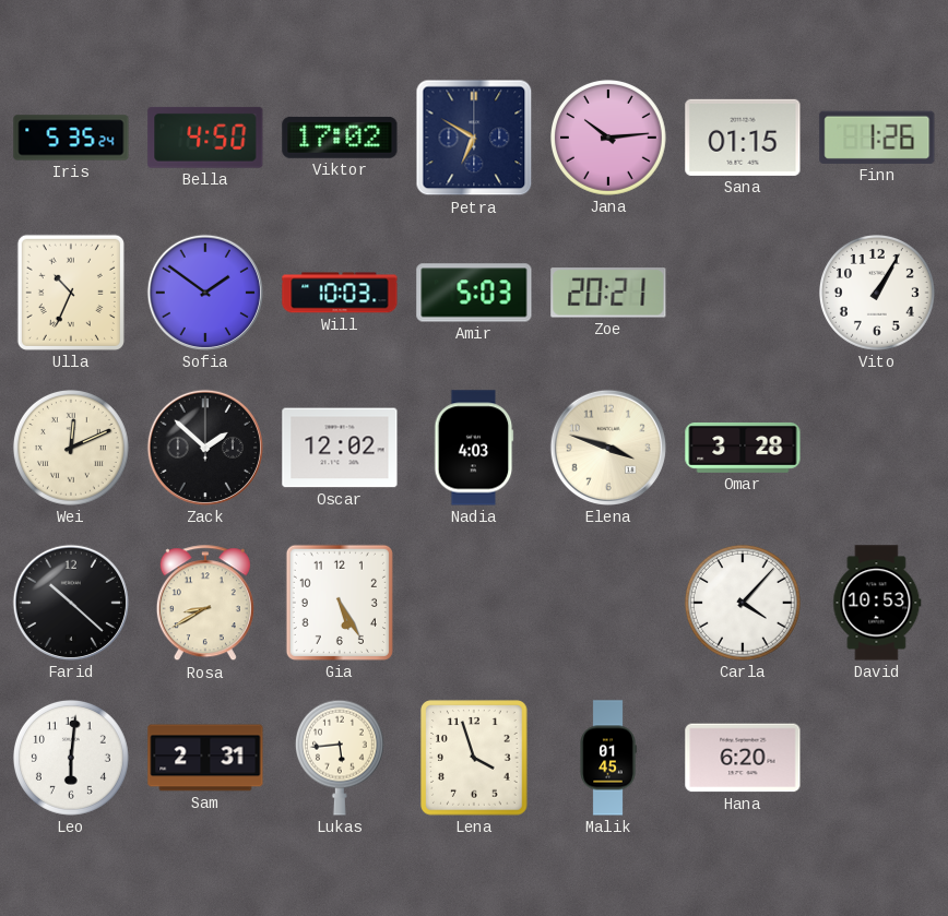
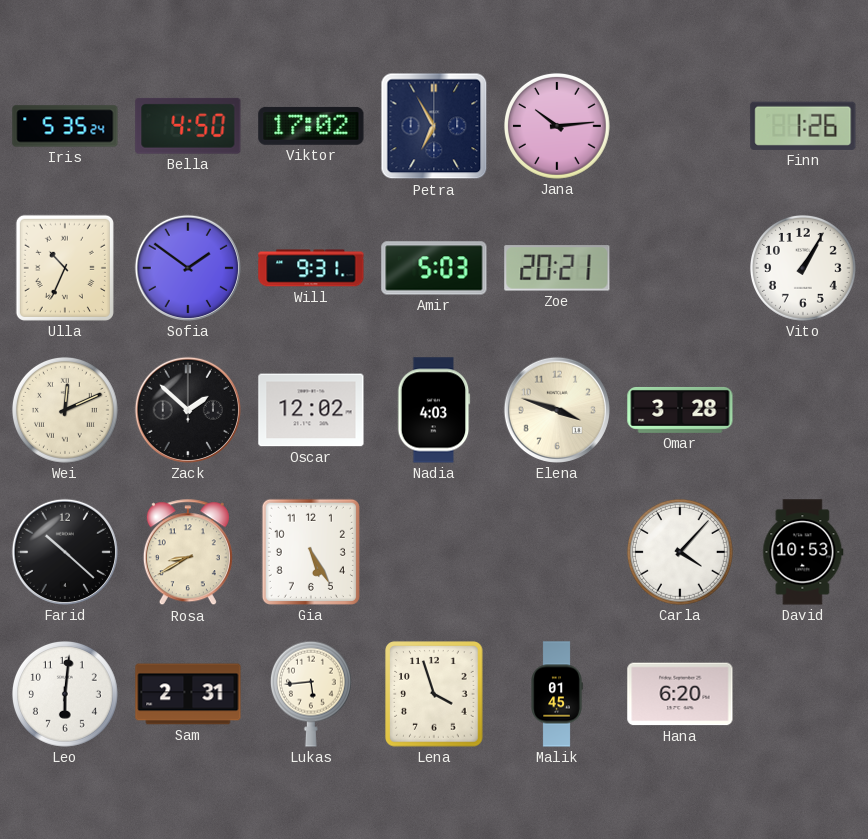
Petra: 6:50 -> 6:55
Sana: 01:15 -> none
Will: 10:03 -> 9:31
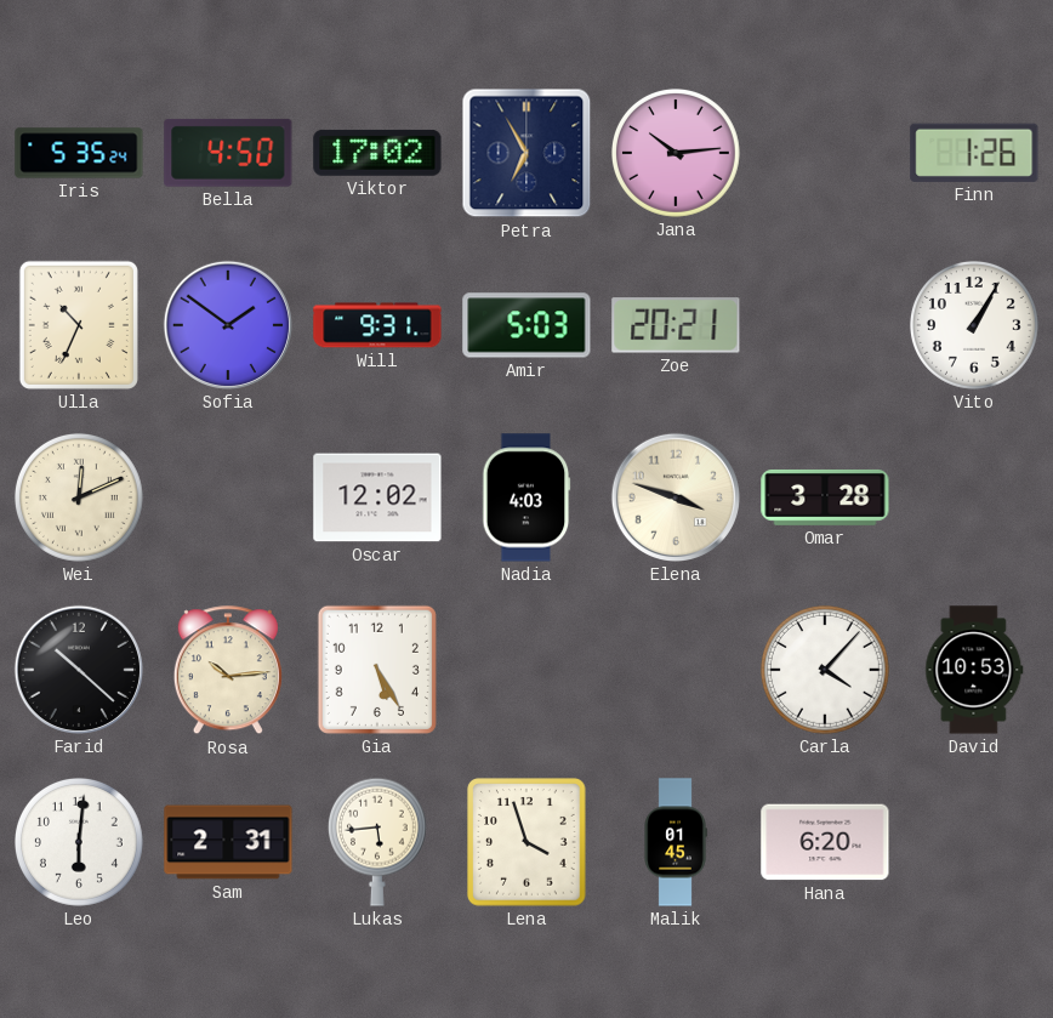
Zack: 1:52 -> none
Rosa: 8:40 -> 10:14
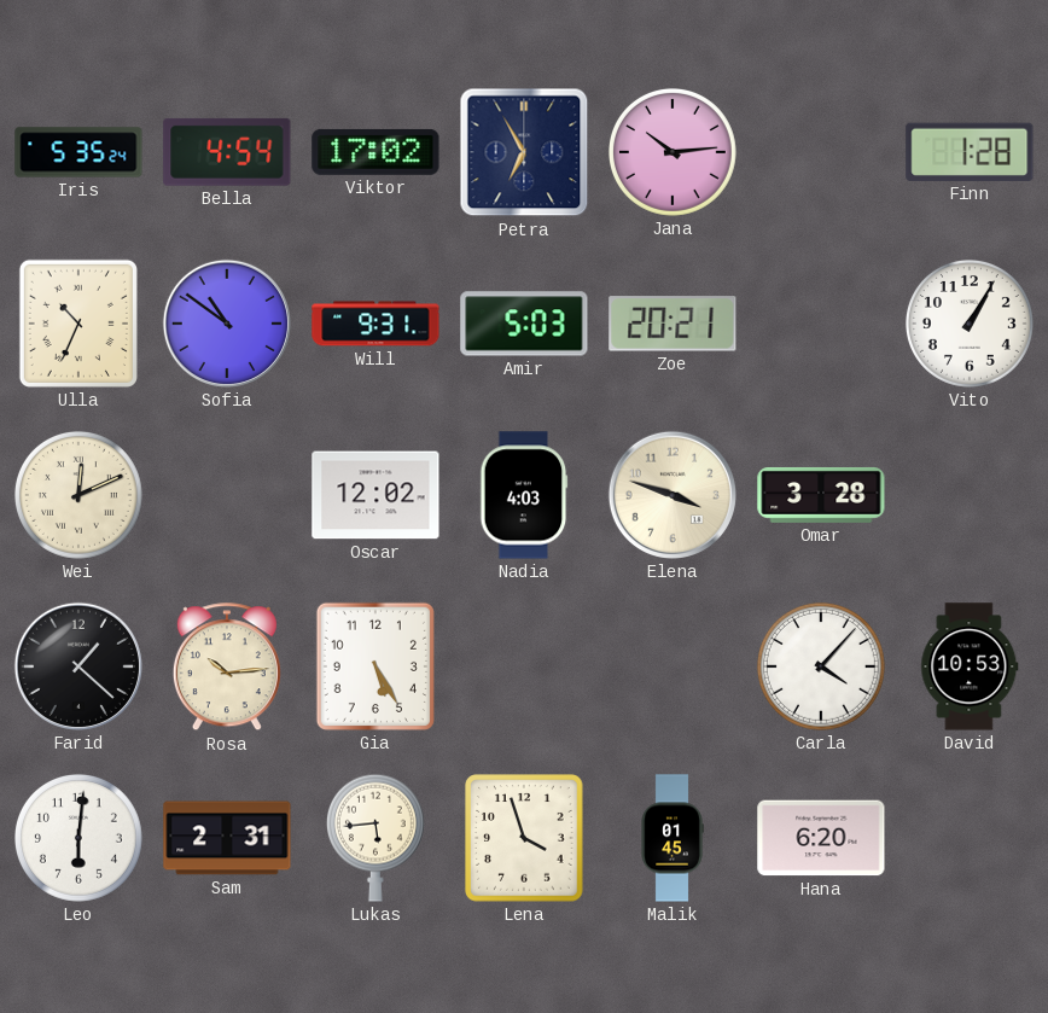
Bella: 4:50 -> 4:54
Finn: 1:26 -> 1:28
Sofia: 1:51 -> 10:51
Farid: 10:22 -> 1:22
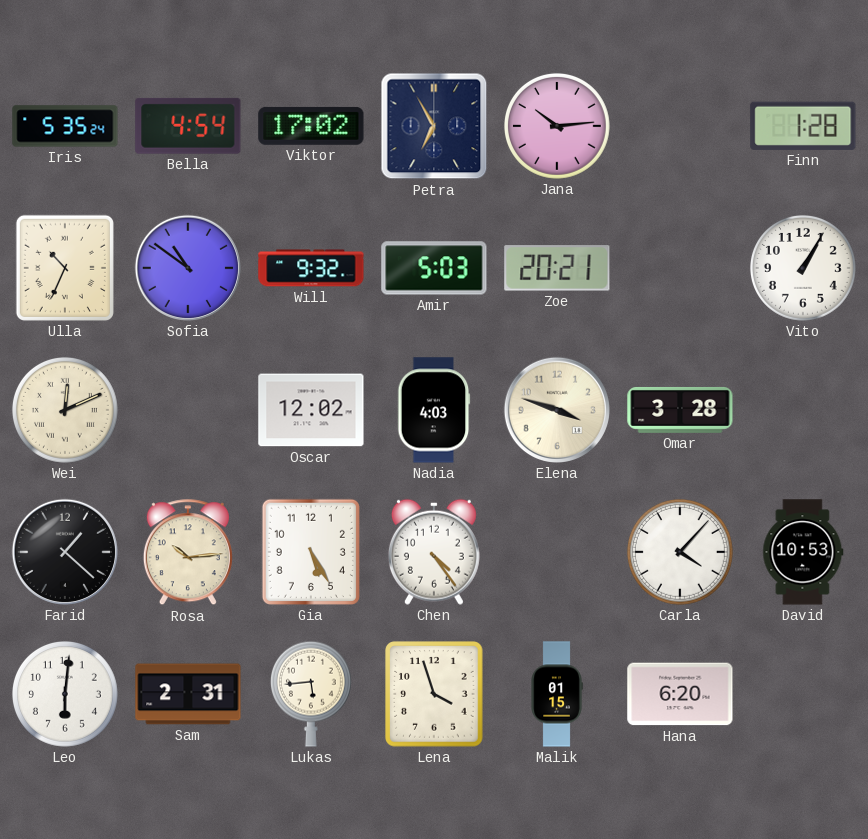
Will: 9:31 -> 9:32
Chen: none -> 4:24
Malik: 01:45 -> 01:15
